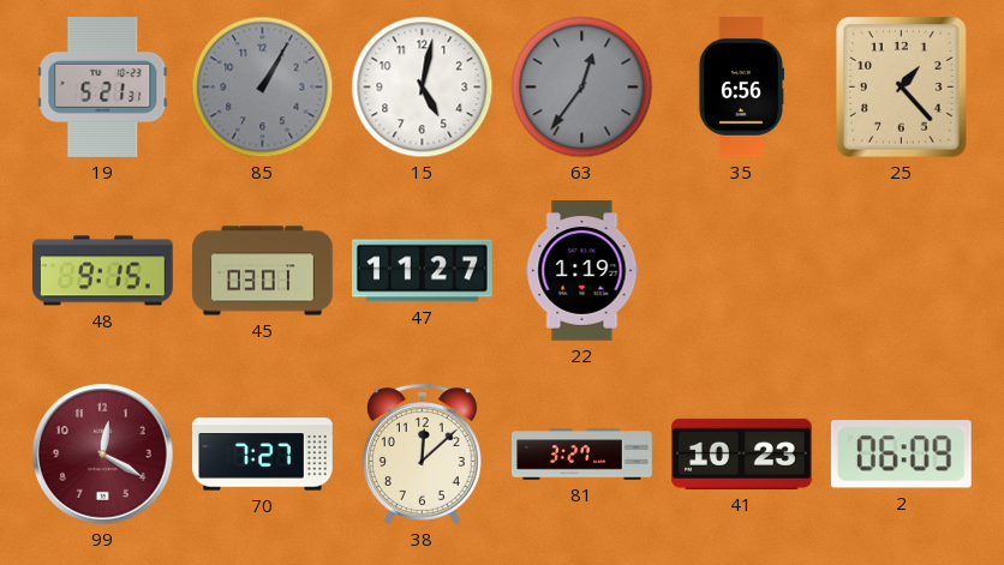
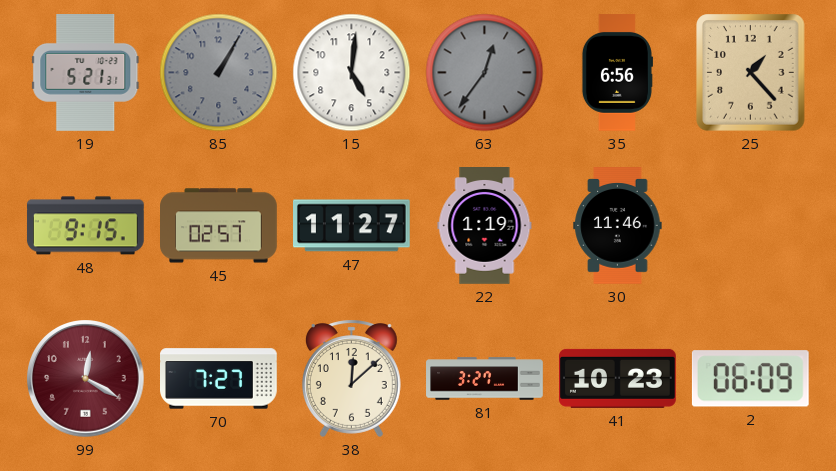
15: 5:02 -> 5:01
45: 03:01 -> 02:57
30: none -> 11:46
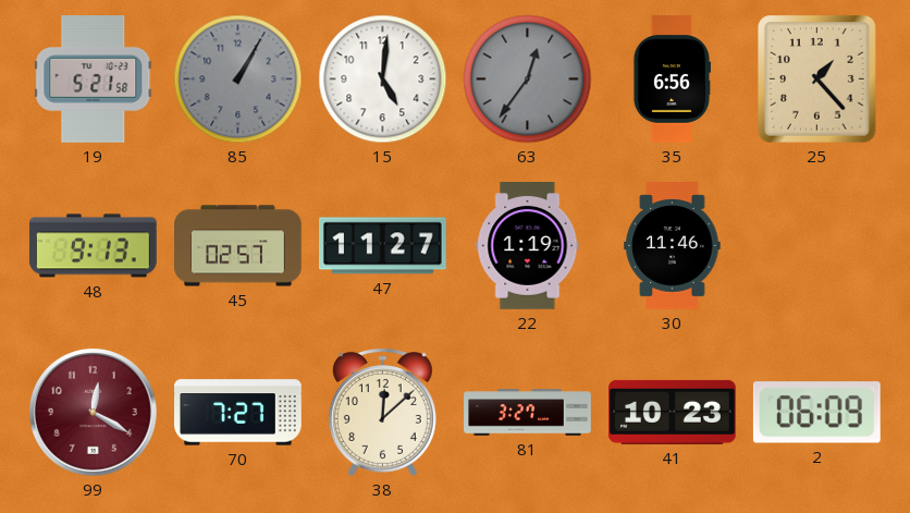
19: 5:21:31 -> 5:21:58
48: 9:15 -> 9:13
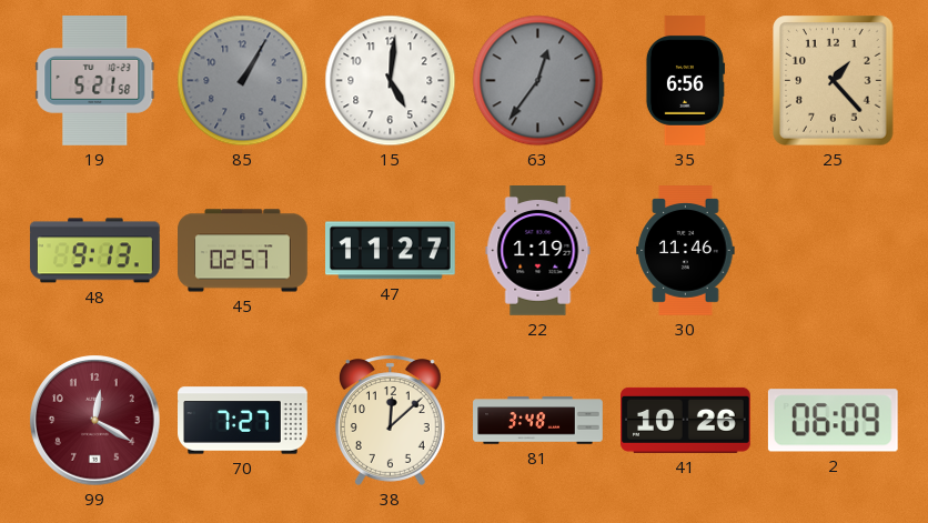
81: 3:27 -> 3:48
41: 10:23 -> 10:26
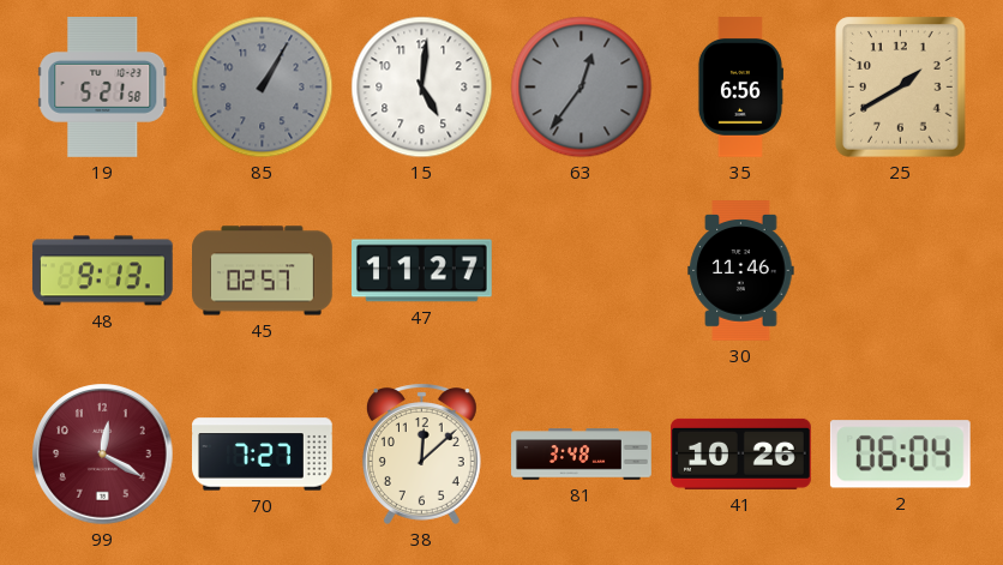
25: 1:23 -> 1:40
22: 1:19 -> none
2: 06:09 -> 06:04
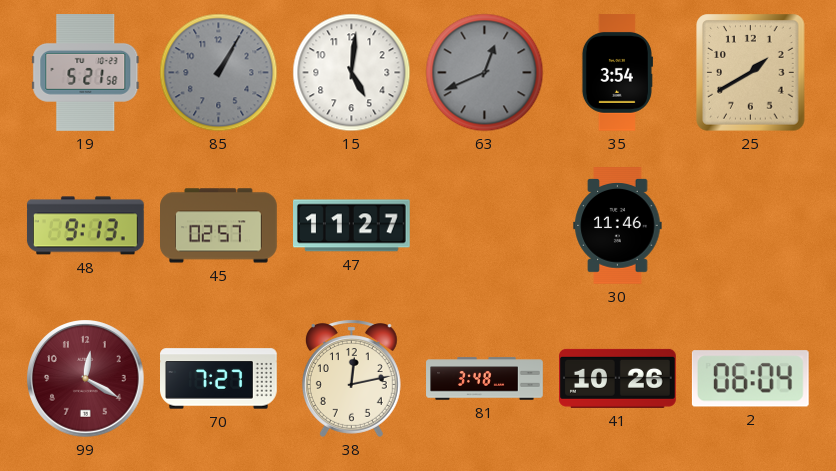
63: 12:36 -> 12:41
35: 6:56 -> 3:54
38: 12:08 -> 12:13
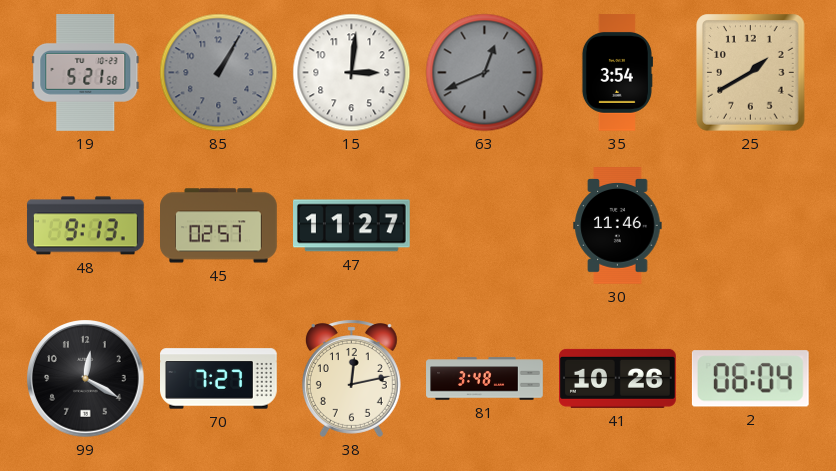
15: 5:01 -> 3:01
99 dial: burgundy -> black
